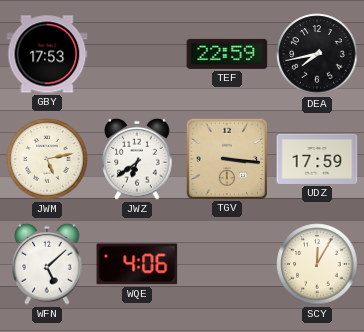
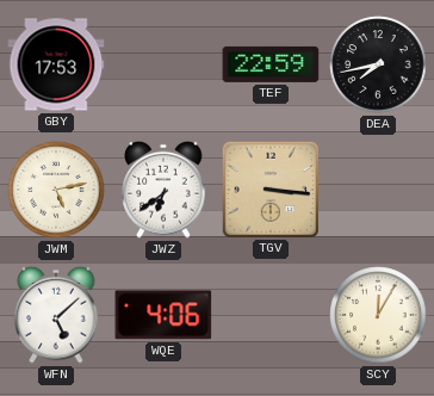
UDZ: 17:59 -> none
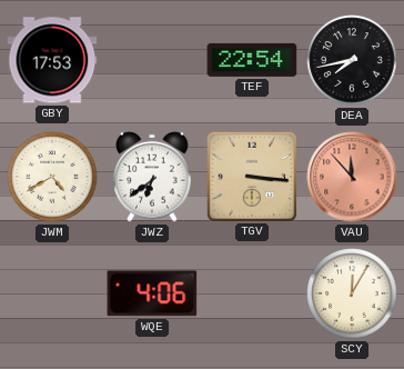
TEF: 22:59 -> 22:54
JWM: 5:13 -> 4:40
VAU: none -> 11:53
WFN: 5:08 -> none
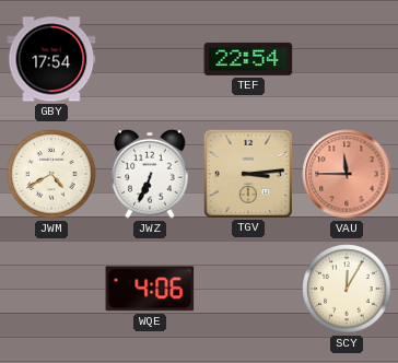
GBY: 17:53 -> 17:54
DEA: 7:43 -> none
JWZ: 6:39 -> 6:34
TGV: 3:16 -> 3:14
VAU: 11:53 -> 11:45
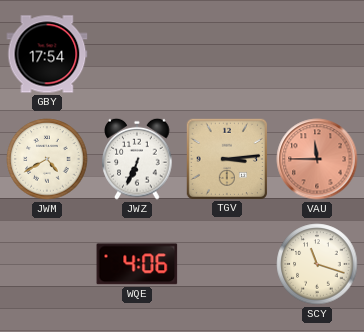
TEF: 22:54 -> none
SCY: 12:05 -> 11:18
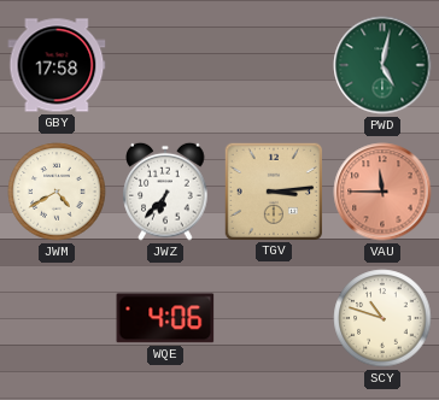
GBY: 17:54 -> 17:58
PWD: none -> 5:02
JWZ: 6:34 -> 6:37
SCY: 11:18 -> 10:48
